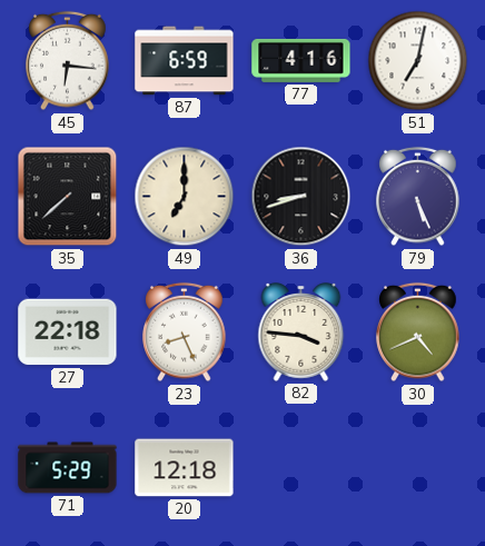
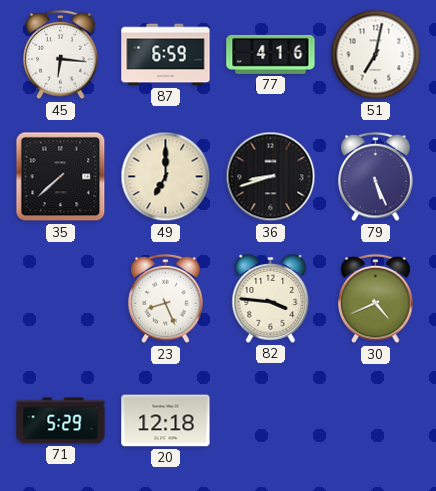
27: 22:18 -> none
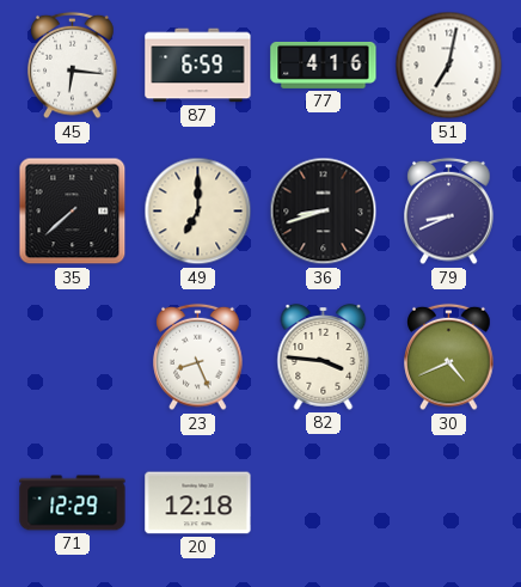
79: 5:26 -> 8:41
71: 5:29 -> 12:29
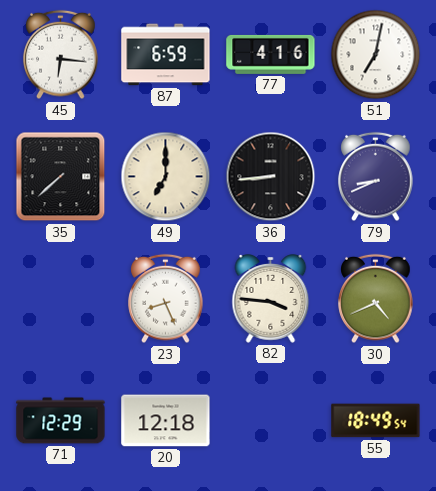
36: 8:42 -> 8:44
55: none -> 18:49
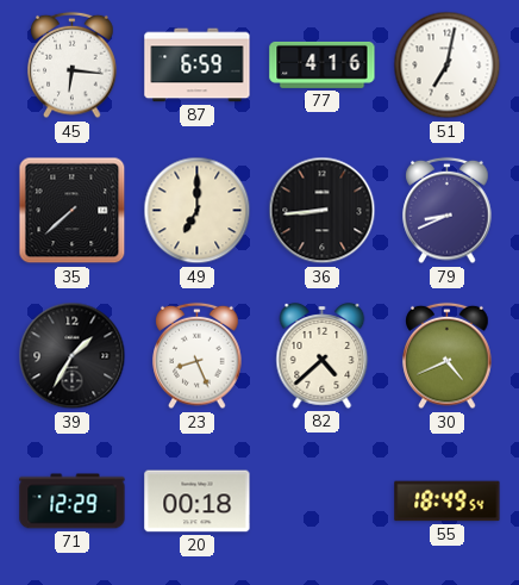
39: none -> 1:35
82: 3:46 -> 4:38
20: 12:18 -> 00:18
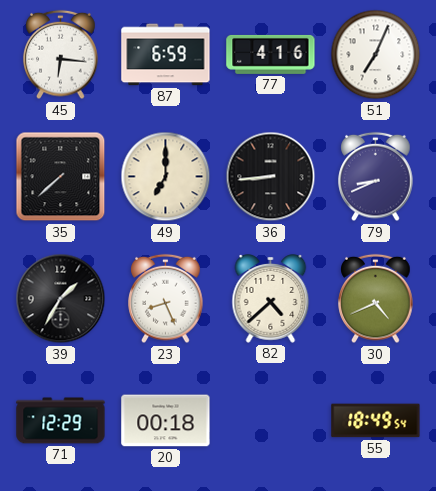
51: 7:02 -> 7:04
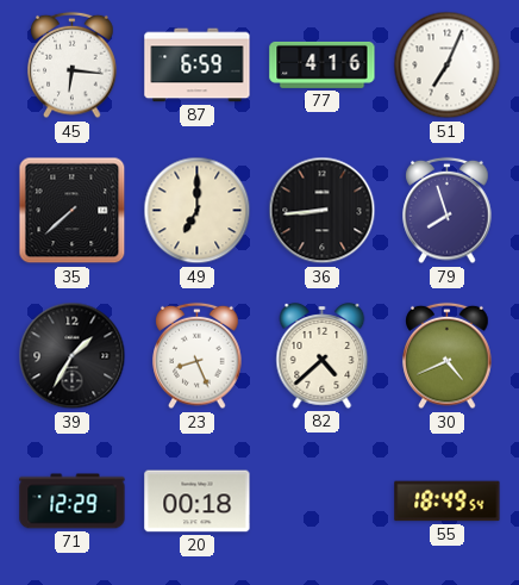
79: 8:41 -> 7:57
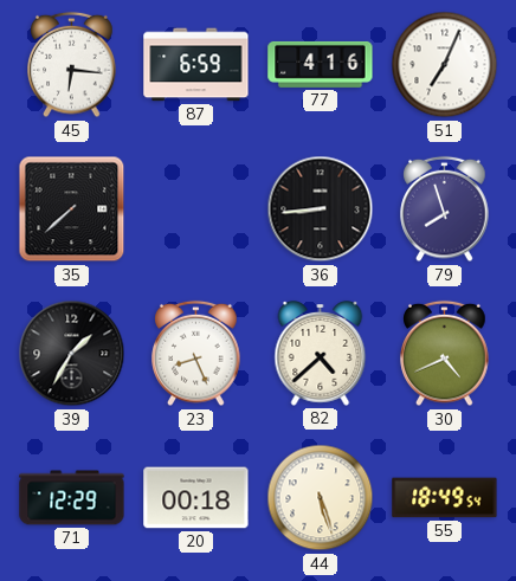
49: 7:00 -> none
44: none -> 5:27
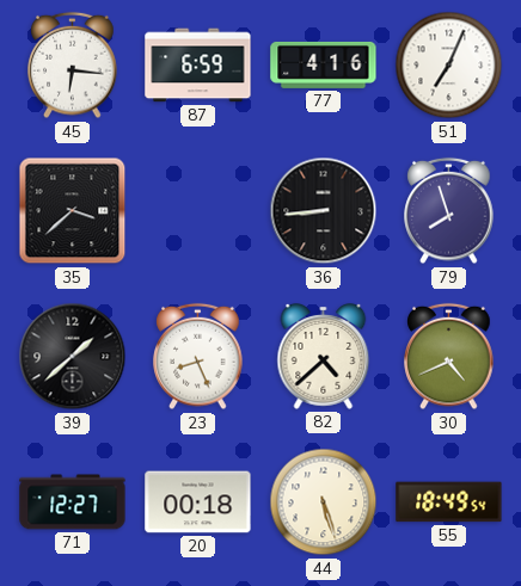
35: 7:38 -> 3:38
39: 1:35 -> 1:38
71: 12:29 -> 12:27
